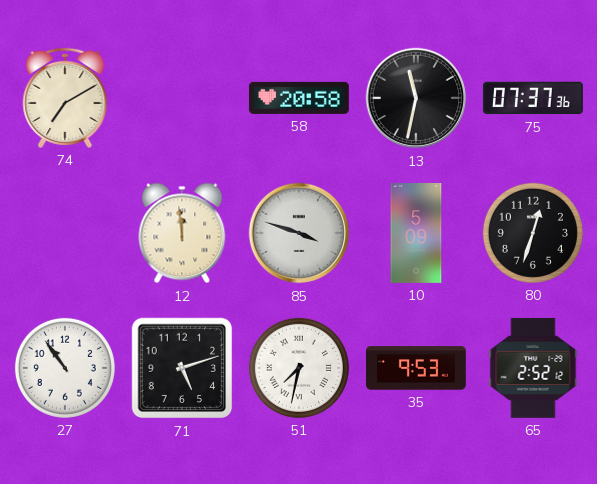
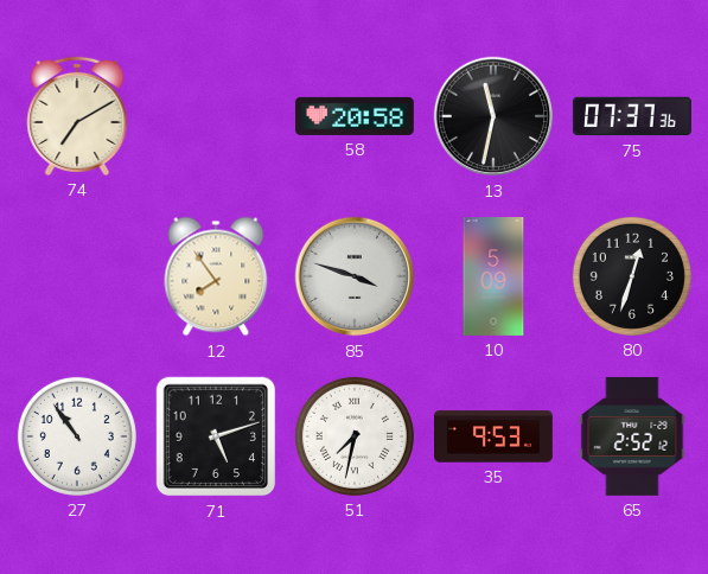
12: 11:59 -> 7:54
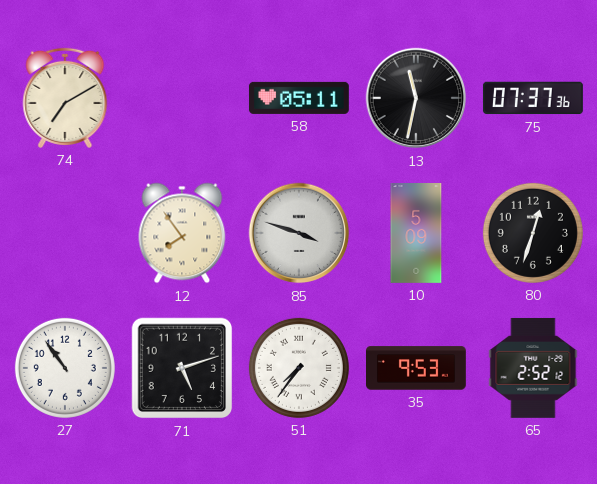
58: 20:58 -> 05:11
51: 7:32 -> 7:36
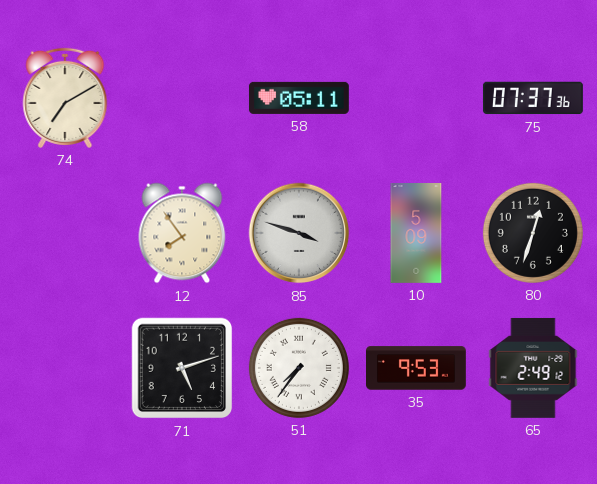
13: 11:32 -> none
27: 10:54 -> none
65: 2:52 -> 2:49
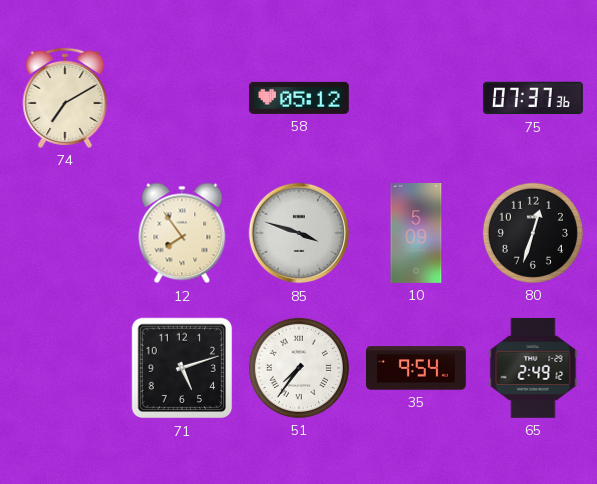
58: 05:11 -> 05:12
35: 9:53 -> 9:54
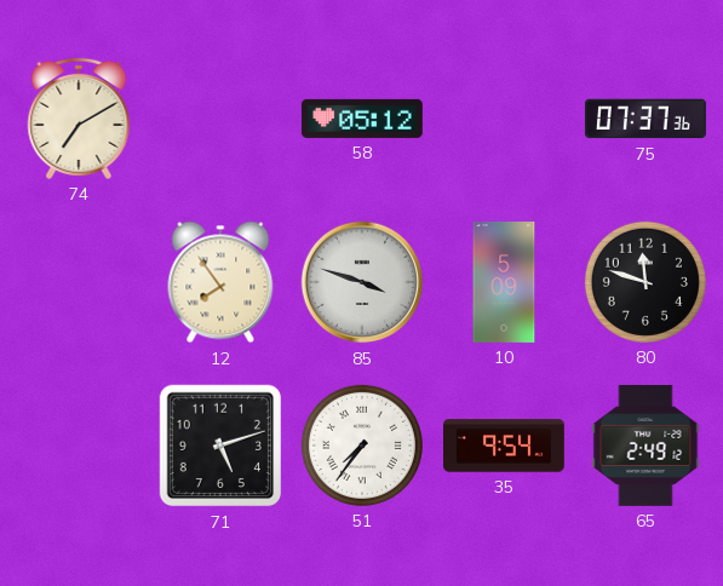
80: 12:33 -> 11:48
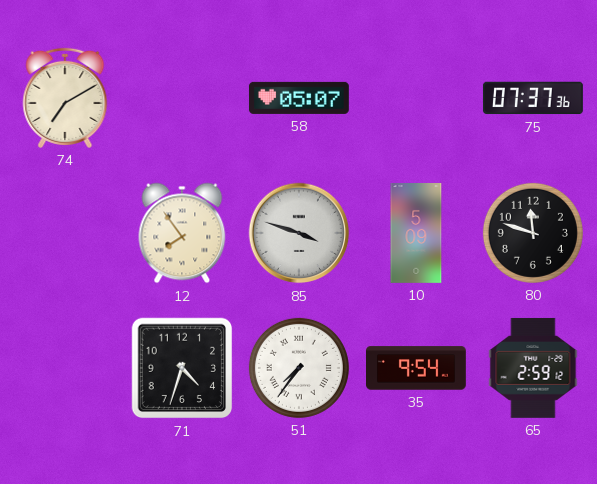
58: 05:12 -> 05:07
71: 5:12 -> 4:33
65: 2:49 -> 2:59
